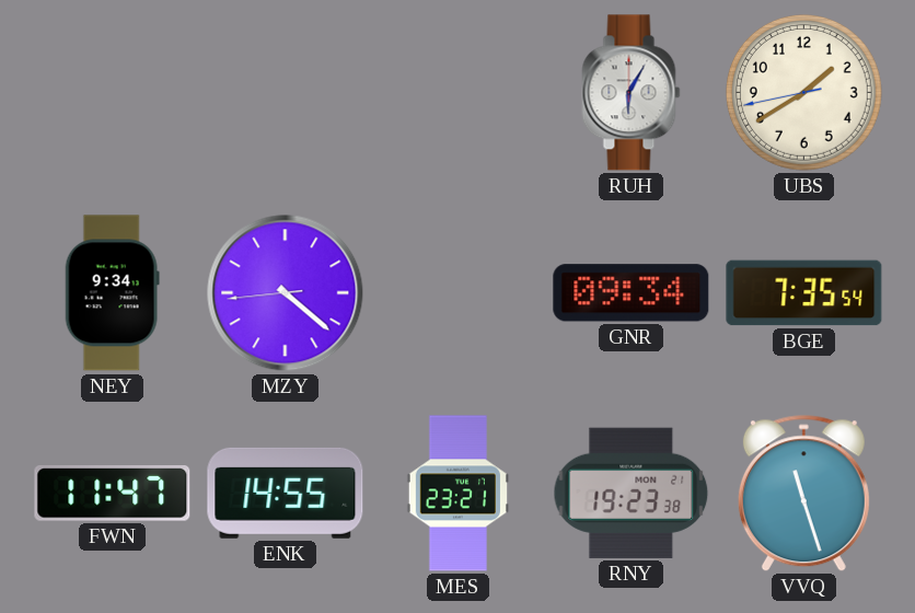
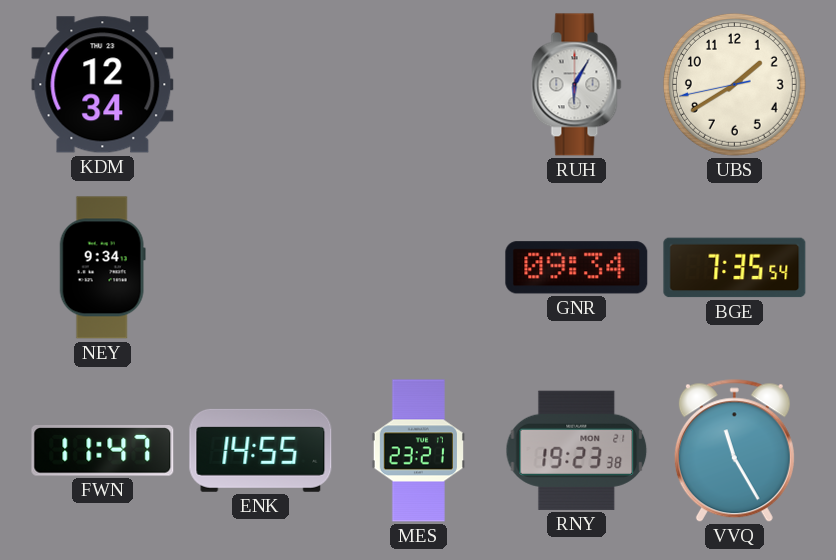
KDM: none -> 12:34
MZY: 4:21 -> none
VVQ: 11:27 -> 11:25
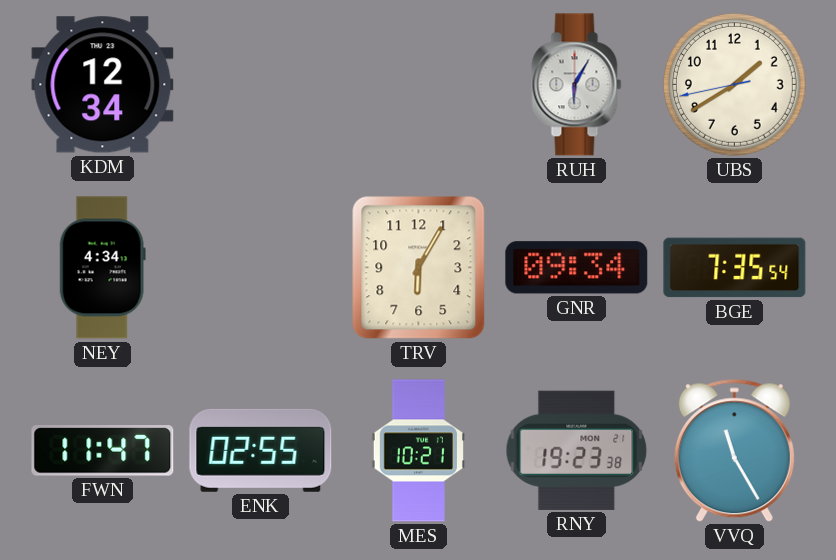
NEY: 9:34 -> 4:34
TRV: none -> 6:05
ENK: 14:55 -> 02:55
MES: 23:21 -> 10:21
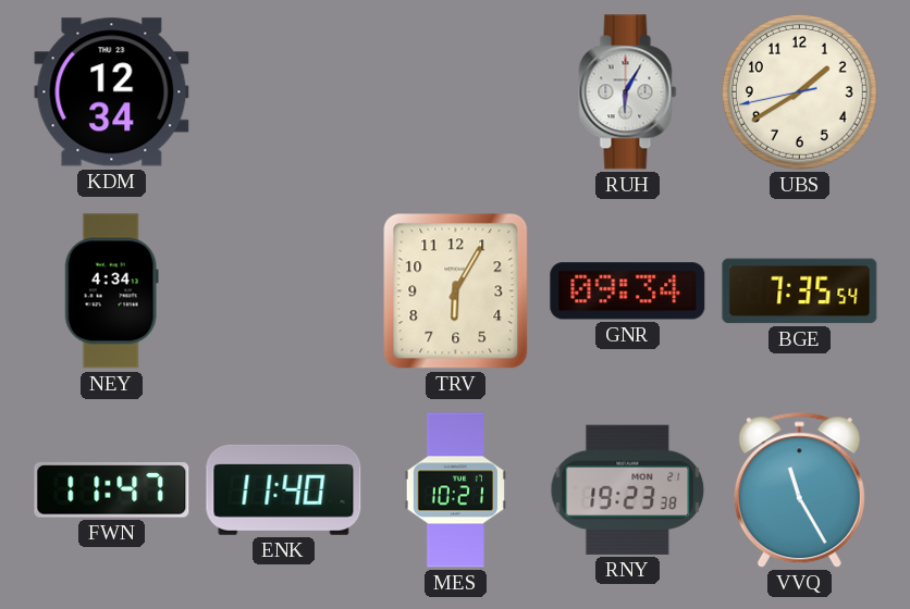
ENK: 02:55 -> 11:40
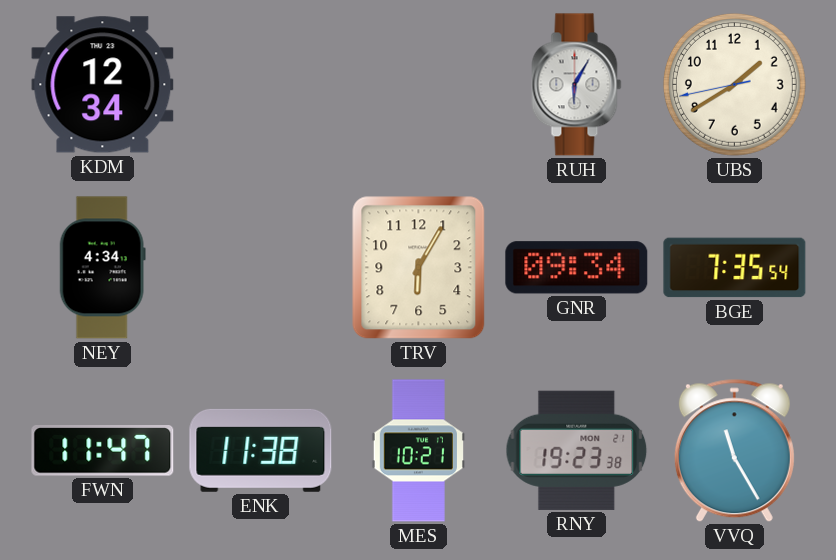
ENK: 11:40 -> 11:38
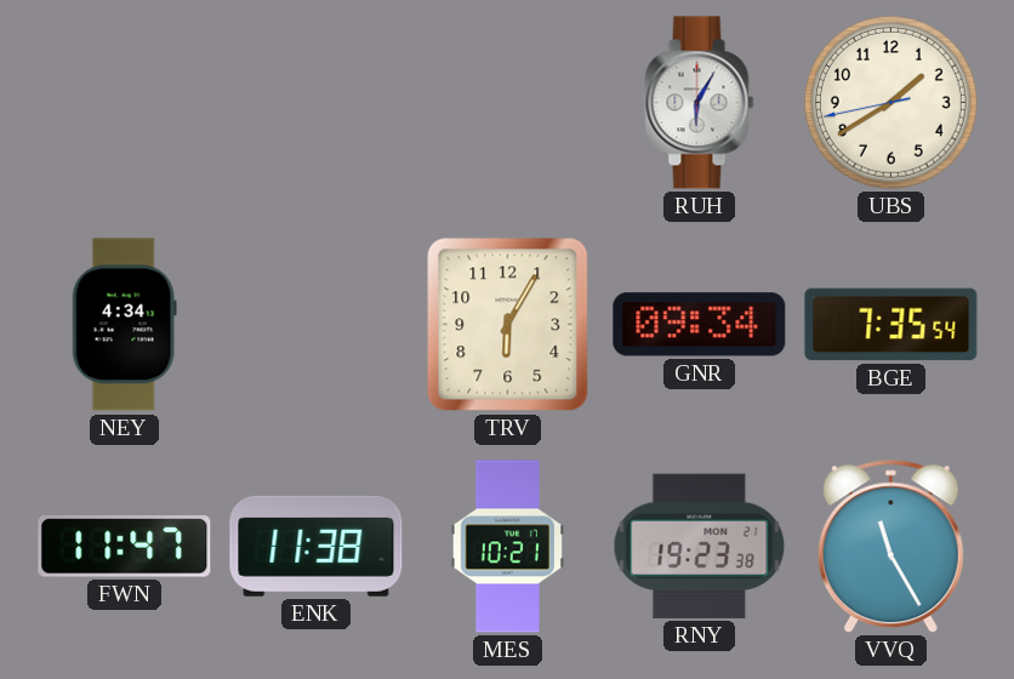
KDM: 12:34 -> none
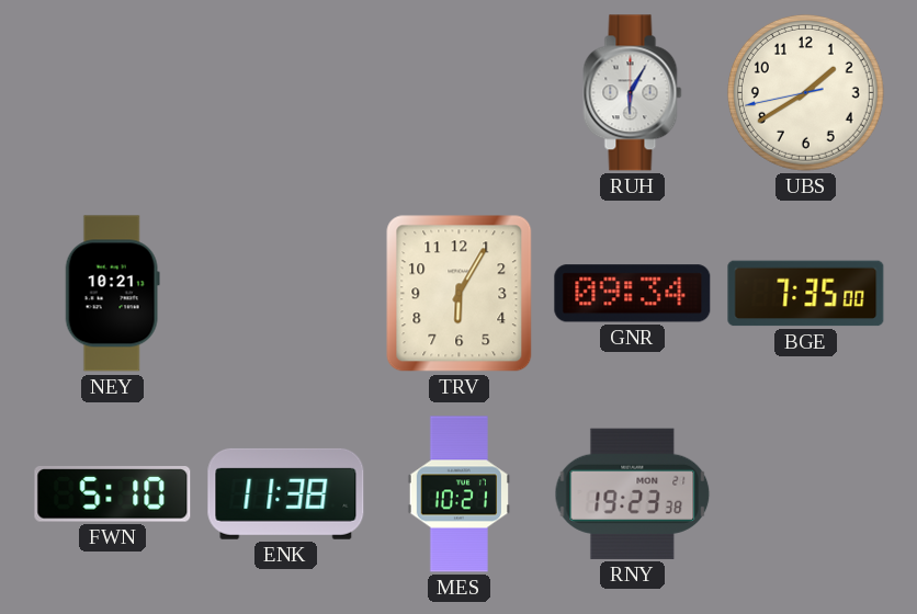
NEY: 4:34 -> 10:21
BGE: 7:35:54 -> 7:35:00
FWN: 11:47 -> 5:10
VVQ: 11:25 -> none
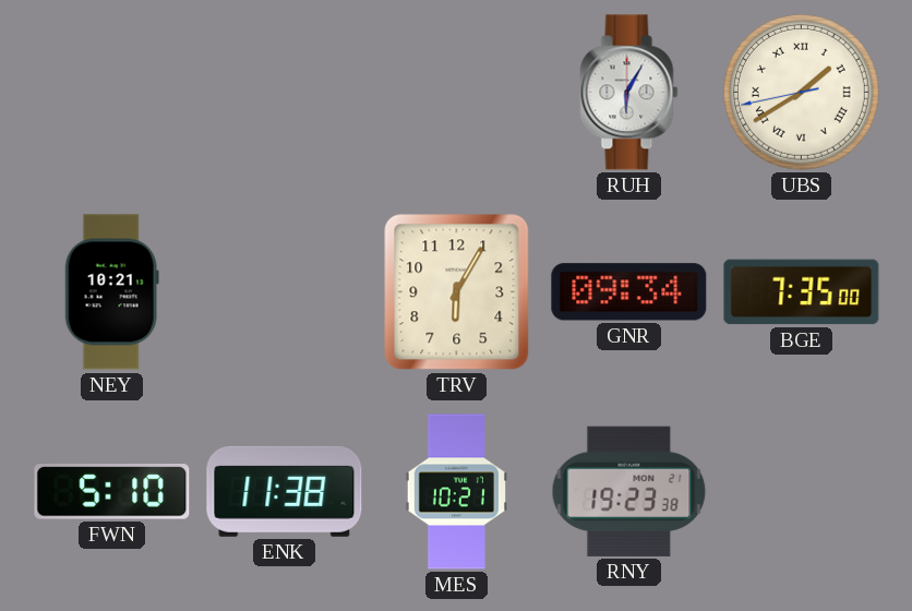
UBS numerals: Arabic -> Roman
